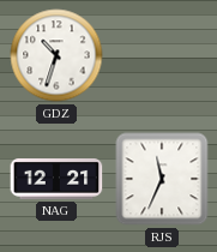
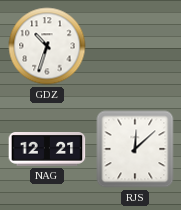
RJS: 11:34 -> 12:08
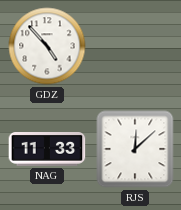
GDZ: 10:33 -> 4:53
NAG: 12:21 -> 11:33
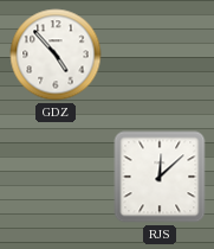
NAG: 11:33 -> none
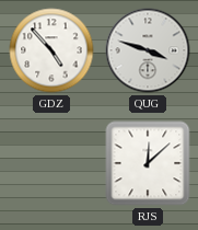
QUG: none -> 3:48
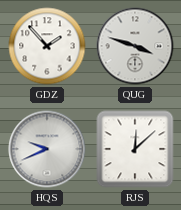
GDZ: 4:53 -> 1:53
HQS: none -> 9:41
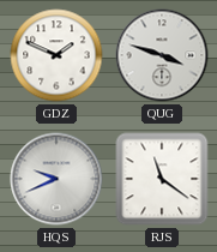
GDZ: 1:53 -> 1:49
RJS: 12:08 -> 11:21
